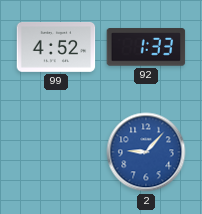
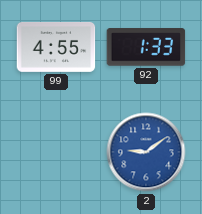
99: 4:52 -> 4:55
2: 9:07 -> 9:09
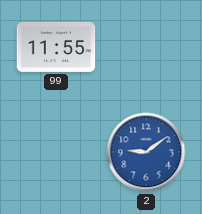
99: 4:55 -> 11:55
92: 1:33 -> none
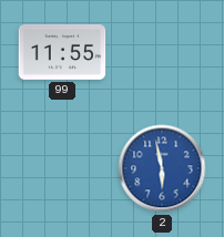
2: 9:09 -> 5:58
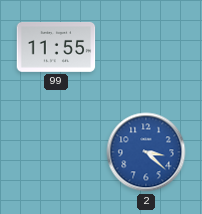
2: 5:58 -> 3:22
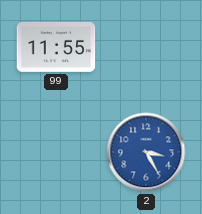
2: 3:22 -> 3:25
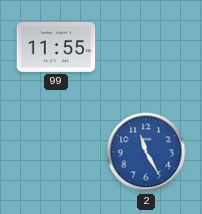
2: 3:25 -> 11:25
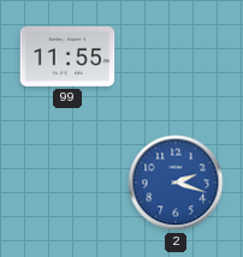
2: 11:25 -> 2:18
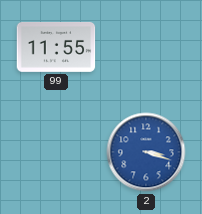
2: 2:18 -> 3:18
